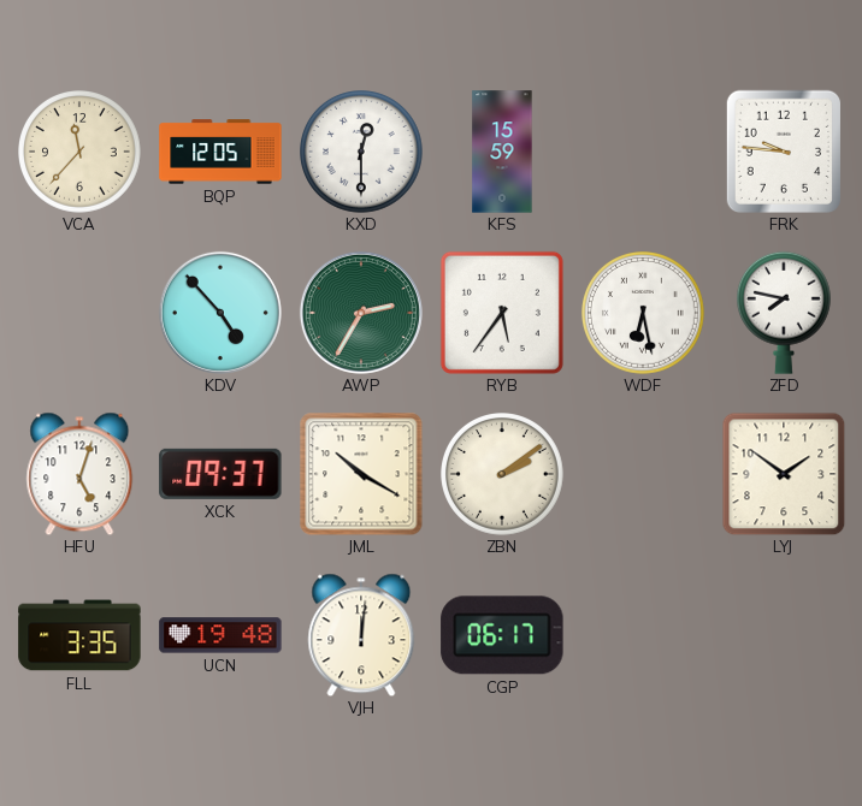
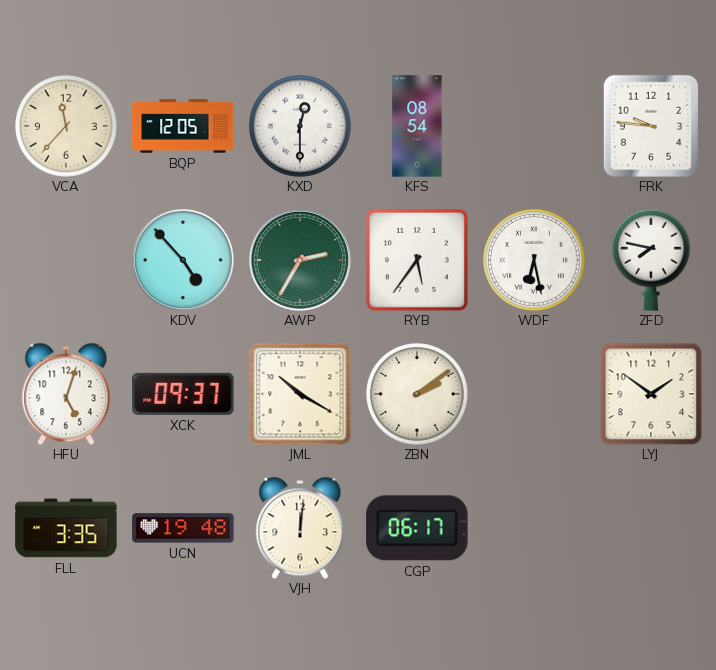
KFS: 15:59 -> 08:54
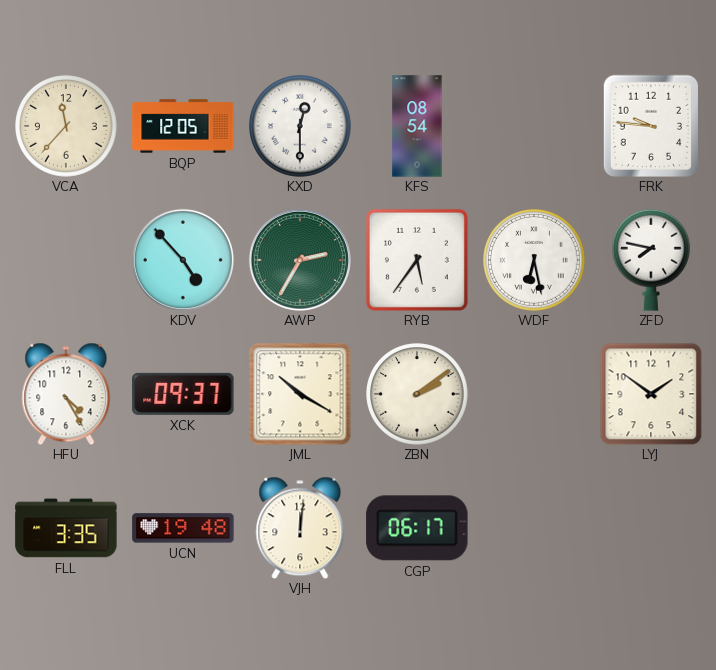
HFU: 5:03 -> 4:25
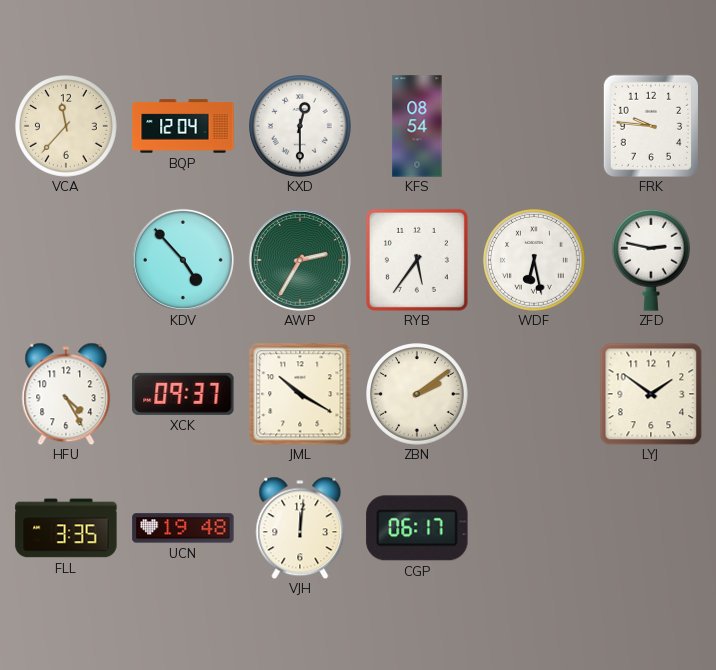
BQP: 12:05 -> 12:04
ZFD: 7:47 -> 2:47
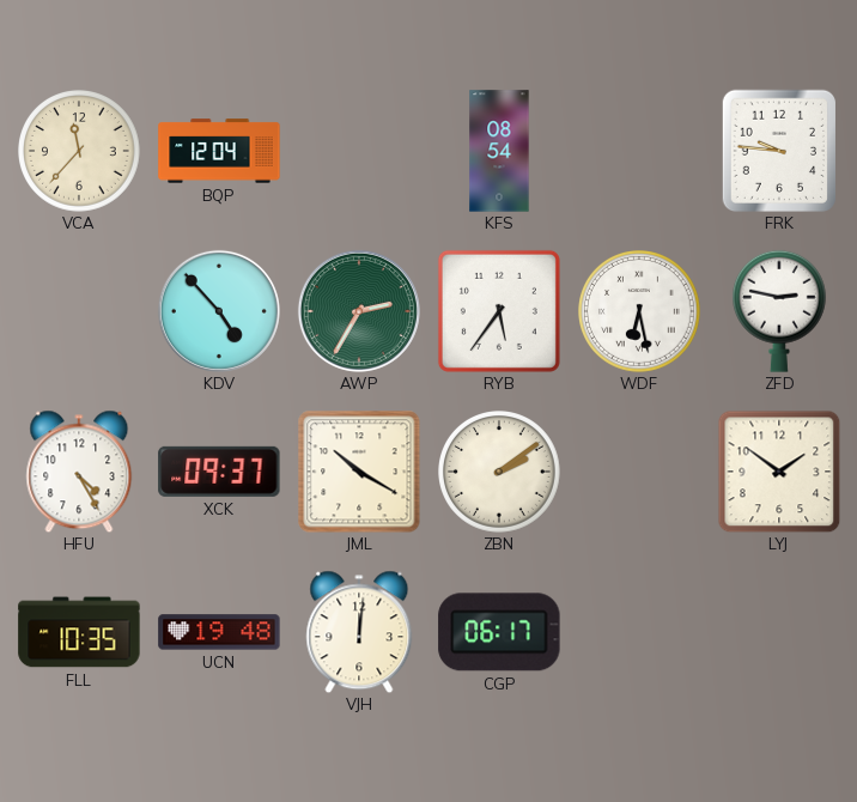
KXD: 12:30 -> none
FLL: 3:35 -> 10:35
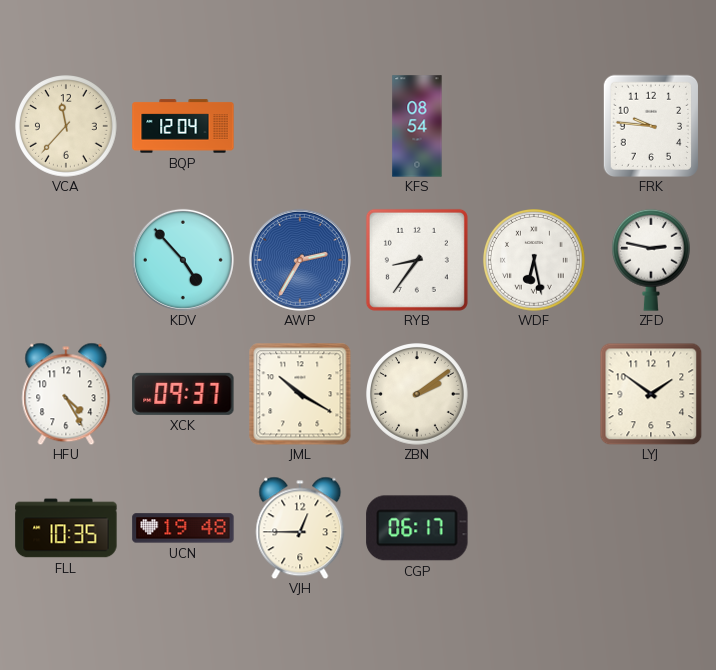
AWP dial: green -> blue
RYB: 5:36 -> 8:36
VJH: 12:01 -> 12:45
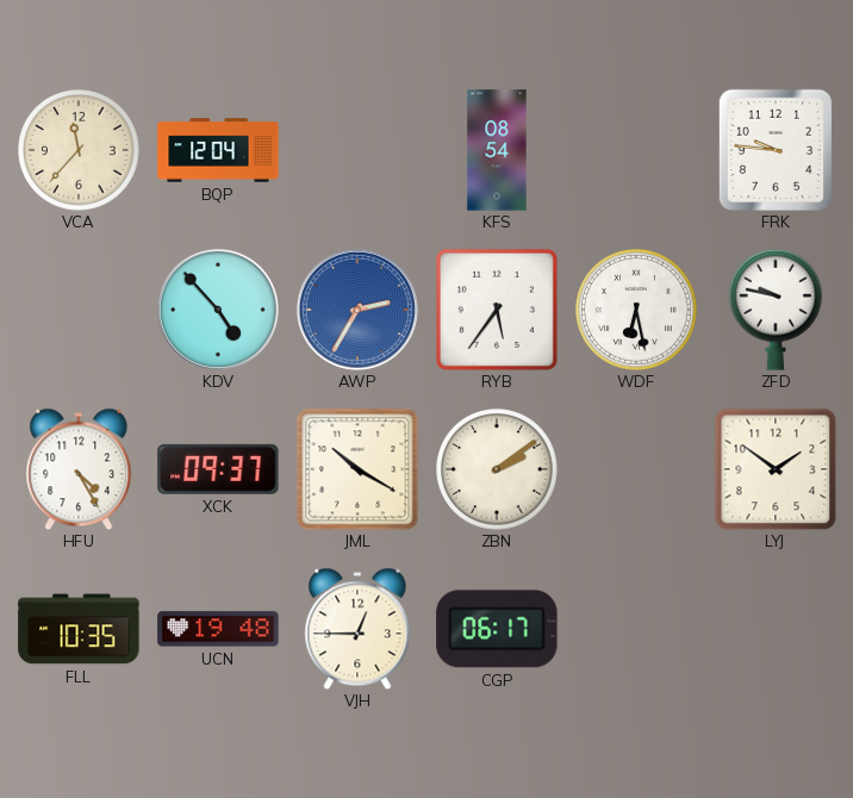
RYB: 8:36 -> 5:36
ZFD: 2:47 -> 9:47
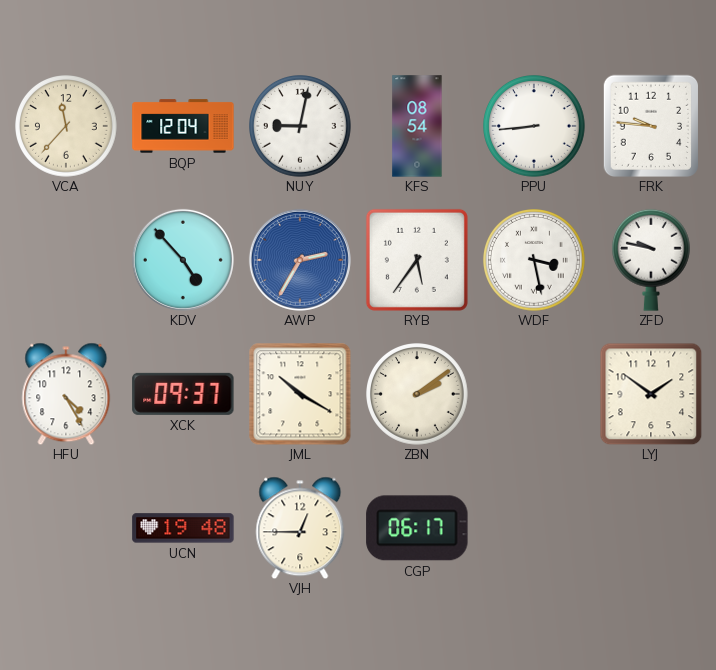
NUY: none -> 9:02
PPU: none -> 8:44
WDF: 6:28 -> 3:28
FLL: 10:35 -> none
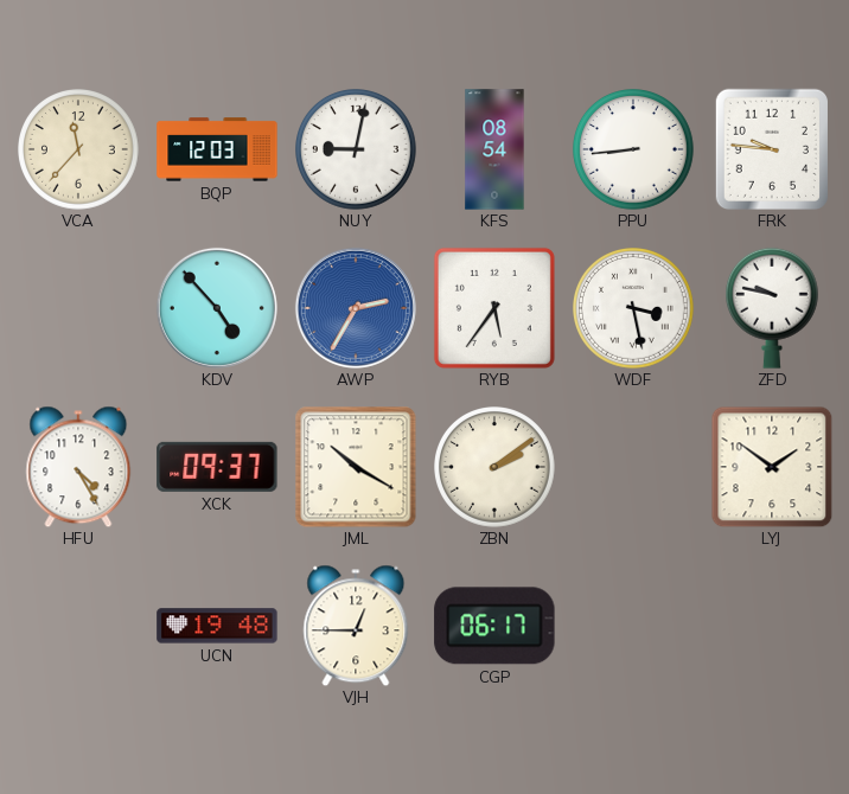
BQP: 12:04 -> 12:03
